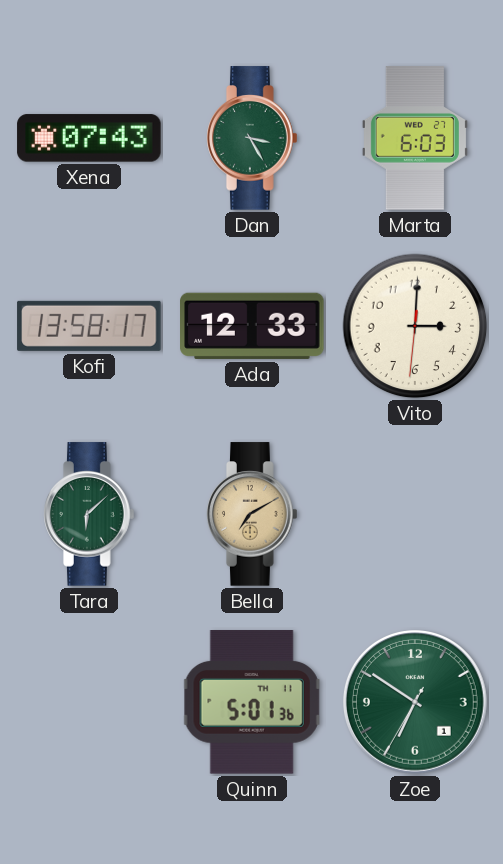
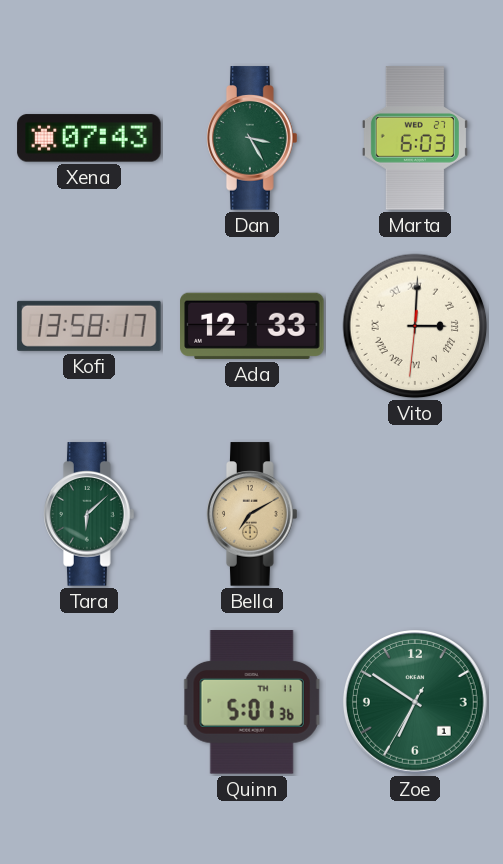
Vito numerals: Arabic -> Roman
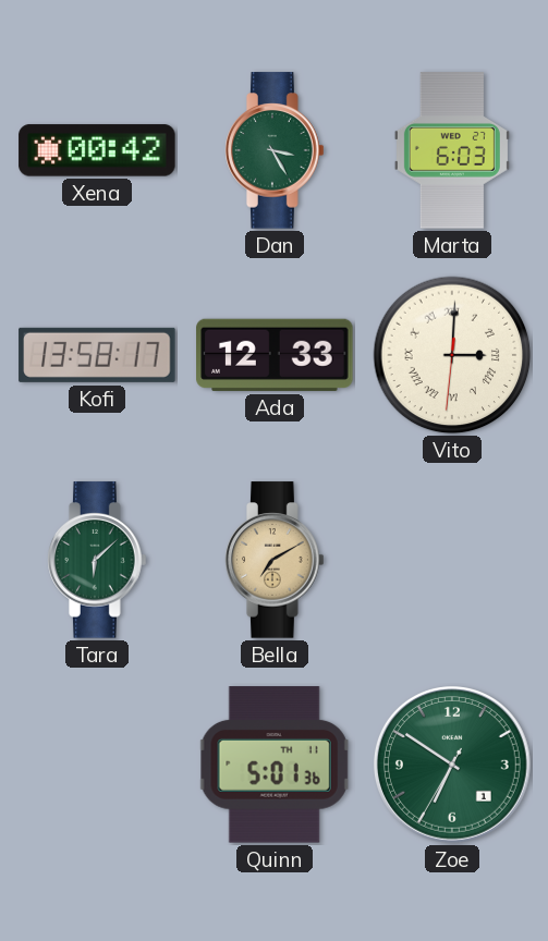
Xena: 07:43 -> 00:42
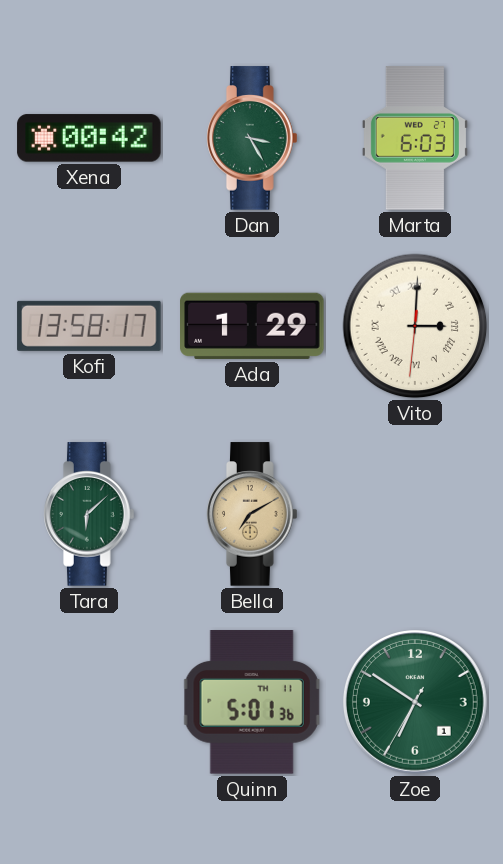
Ada: 12:33 -> 1:29
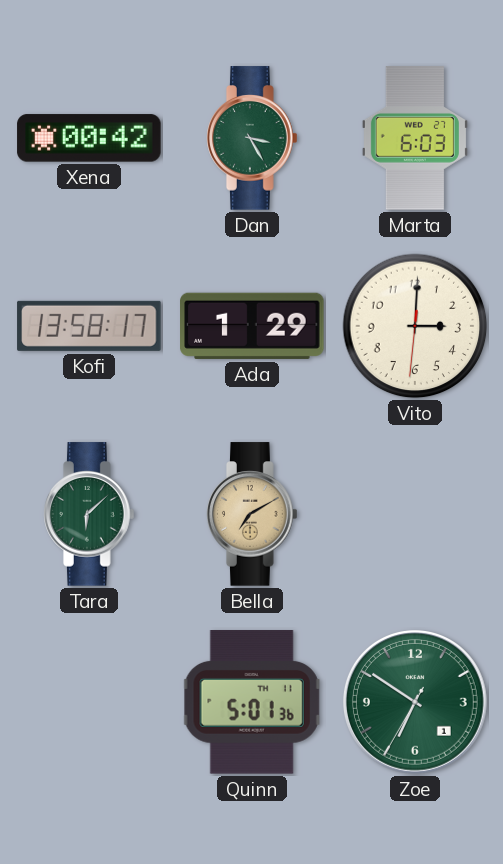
Vito numerals: Roman -> Arabic
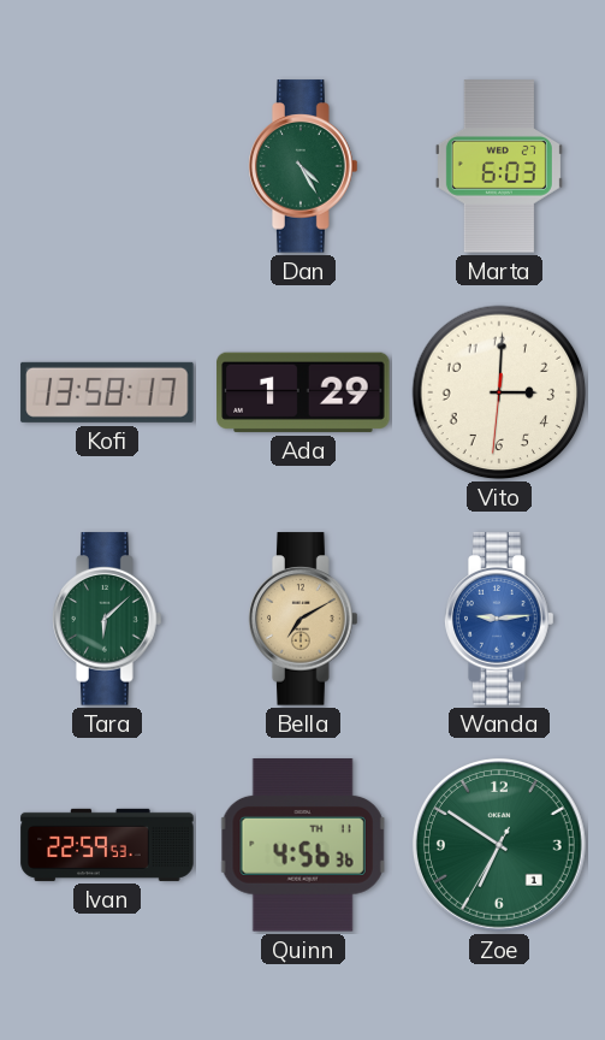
Xena: 00:42 -> none
Dan: 3:25 -> 4:25
Wanda: none -> 9:14
Ivan: none -> 22:59
Quinn: 5:01 -> 4:56
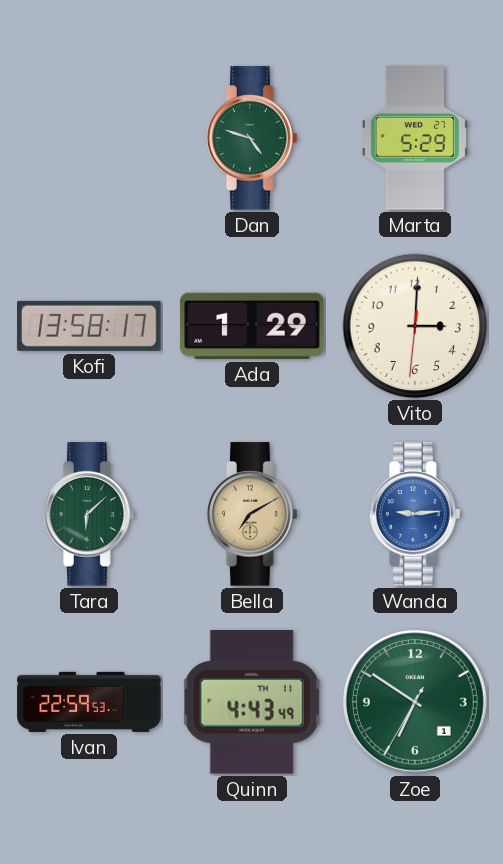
Dan: 4:25 -> 4:48
Marta: 6:03 -> 5:29
Quinn: 4:56 -> 4:43
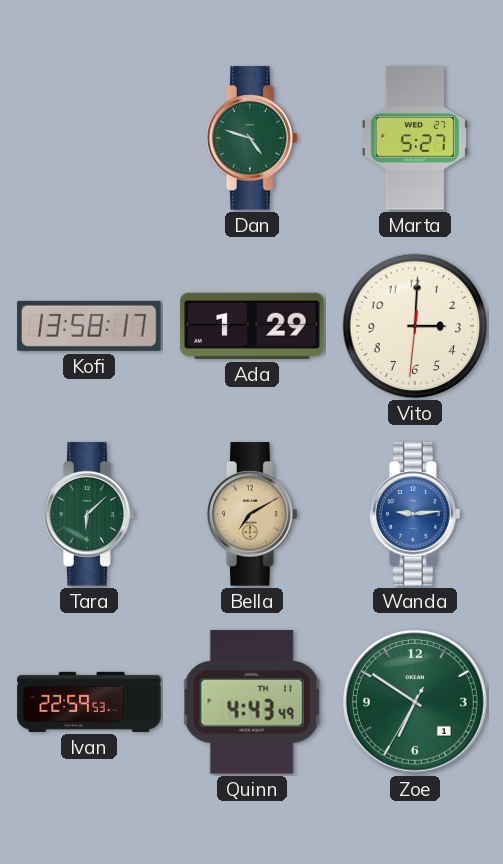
Marta: 5:29 -> 5:27
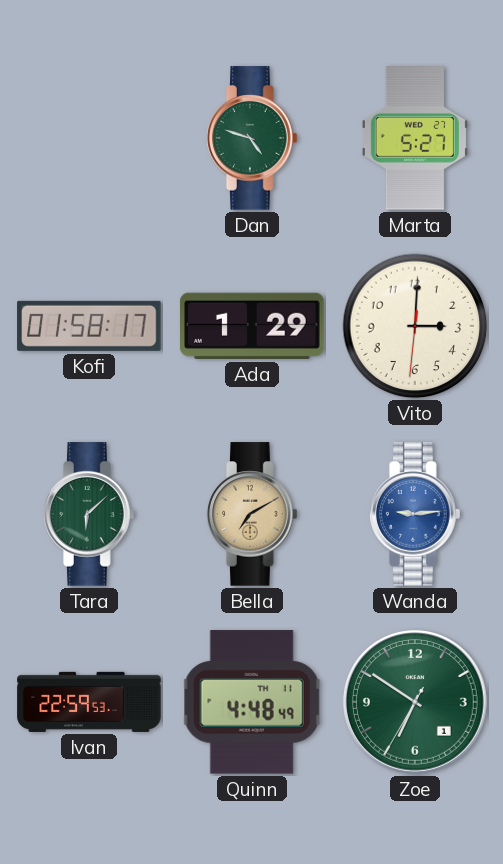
Kofi: 13:58 -> 01:58
Quinn: 4:43 -> 4:48
